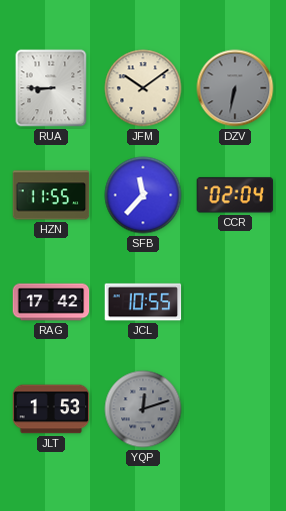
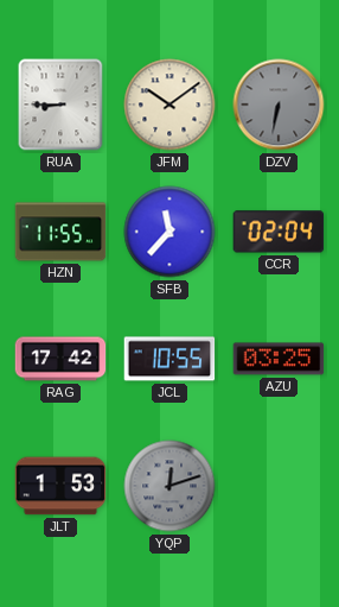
AZU: none -> 03:25
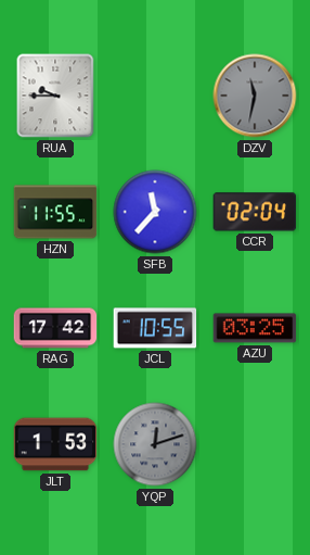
RUA: 8:45 -> 9:45
JFM: 10:09 -> none
DZV: 6:32 -> 11:32
